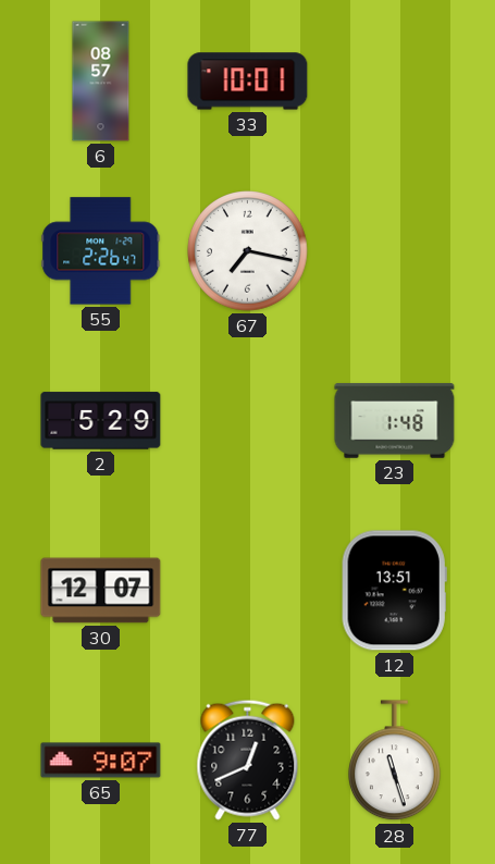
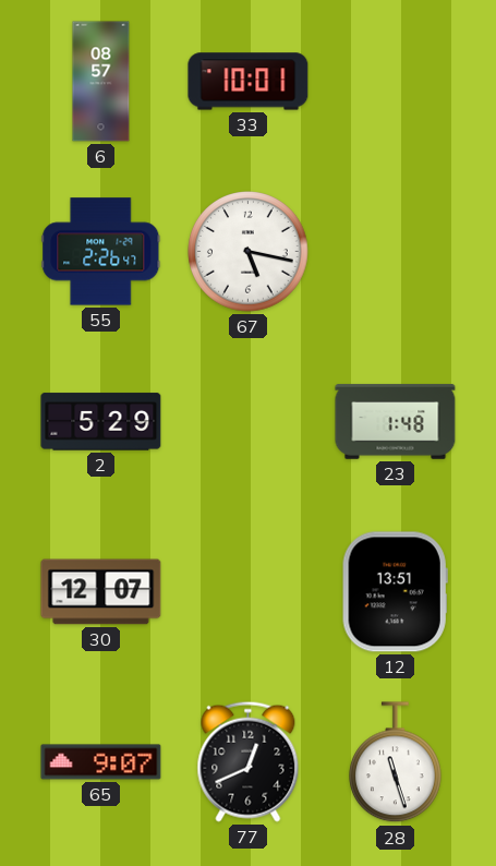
67: 7:17 -> 5:17
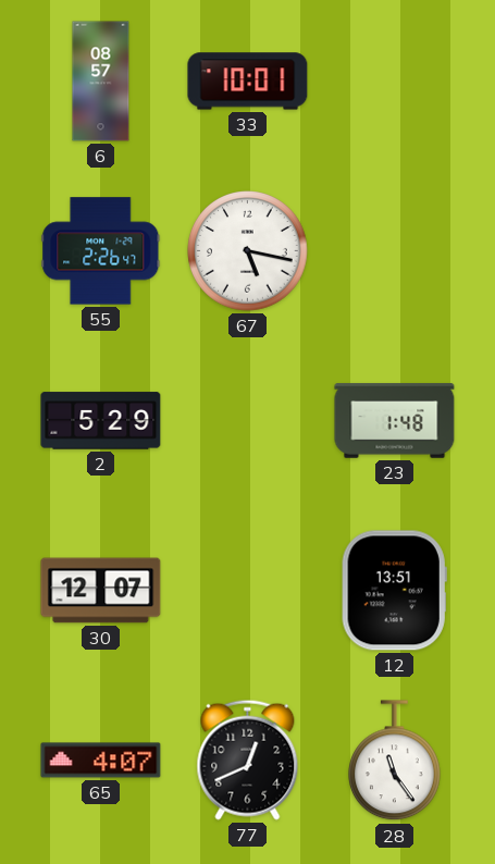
65: 9:07 -> 4:07
28: 11:27 -> 11:24
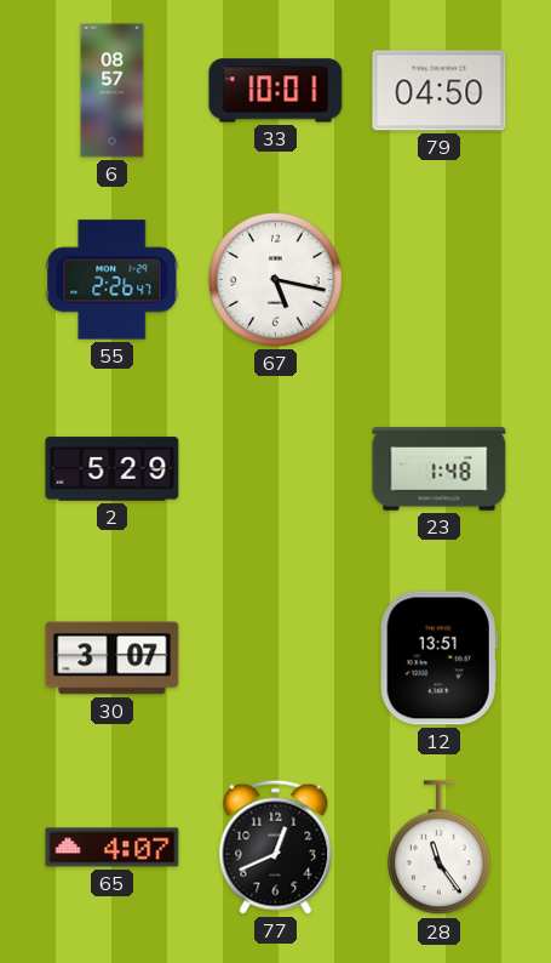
79: none -> 04:50
30: 12:07 -> 3:07
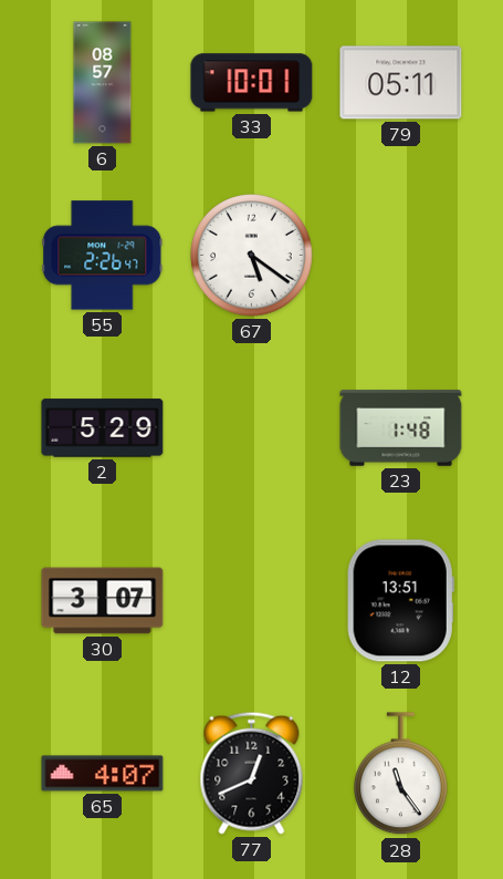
79: 04:50 -> 05:11
67: 5:17 -> 5:21
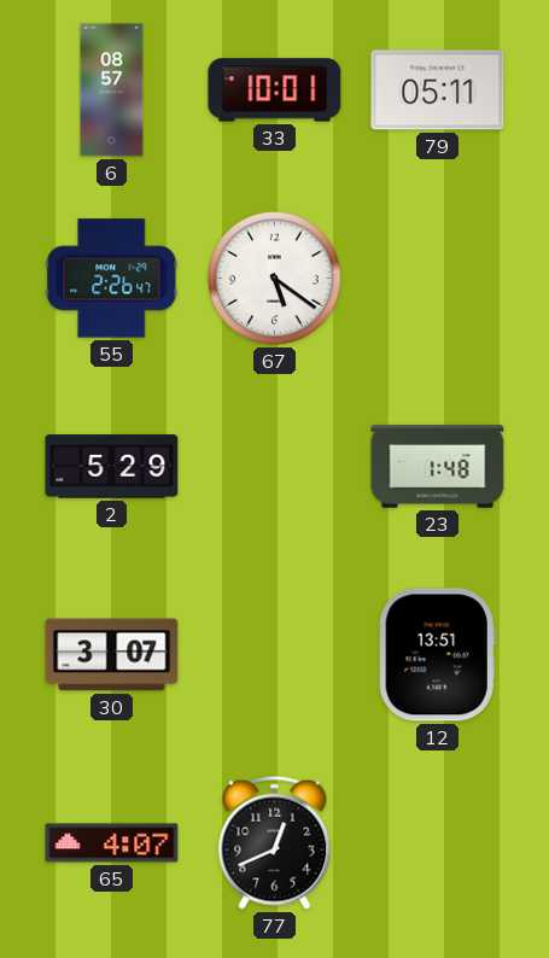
28: 11:24 -> none
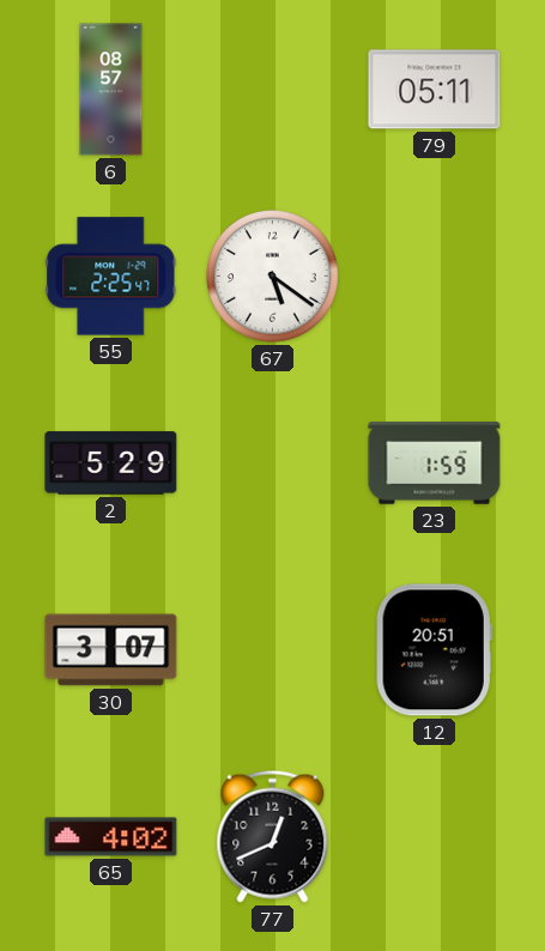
33: 10:01 -> none
55: 2:26 -> 2:25
23: 1:48 -> 1:59
12: 13:51 -> 20:51
65: 4:07 -> 4:02
